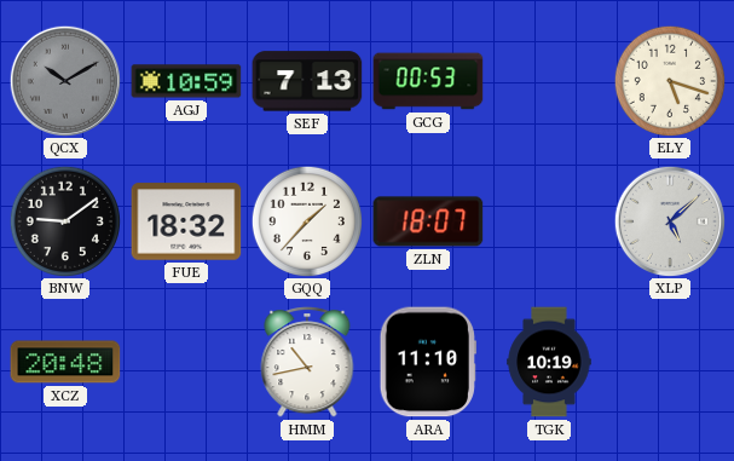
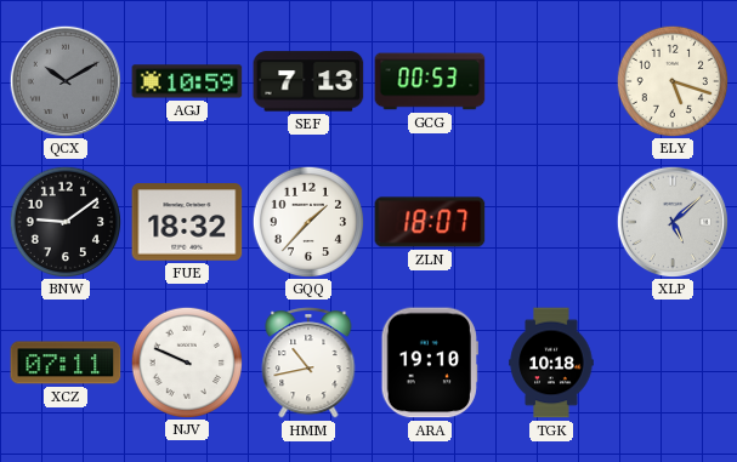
XCZ: 20:48 -> 07:11
NJV: none -> 9:49
ARA: 11:10 -> 19:10
TGK: 10:19 -> 10:18
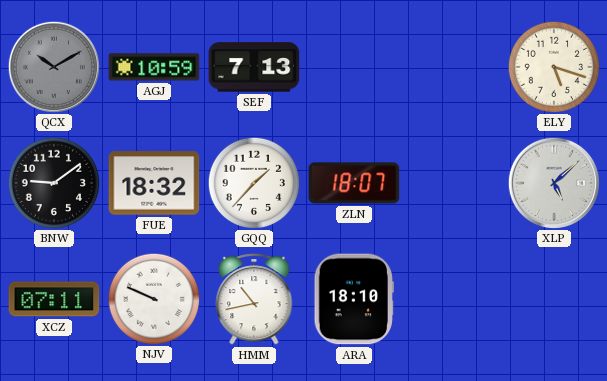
GCG: 00:53 -> none
ARA: 19:10 -> 18:10
TGK: 10:18 -> none
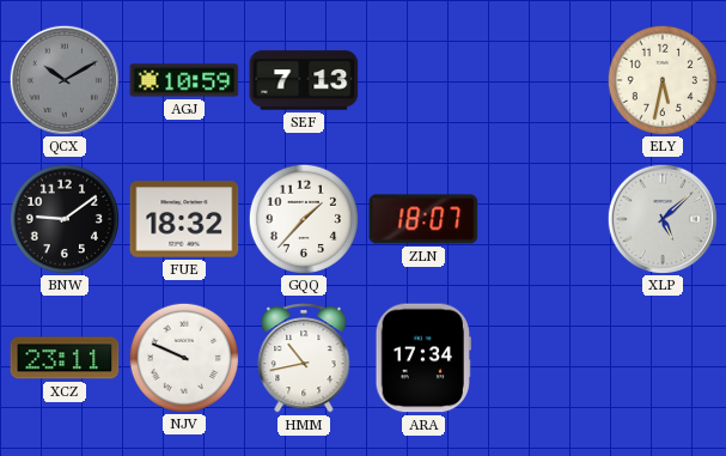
ELY: 5:18 -> 5:32
XCZ: 07:11 -> 23:11
ARA: 18:10 -> 17:34
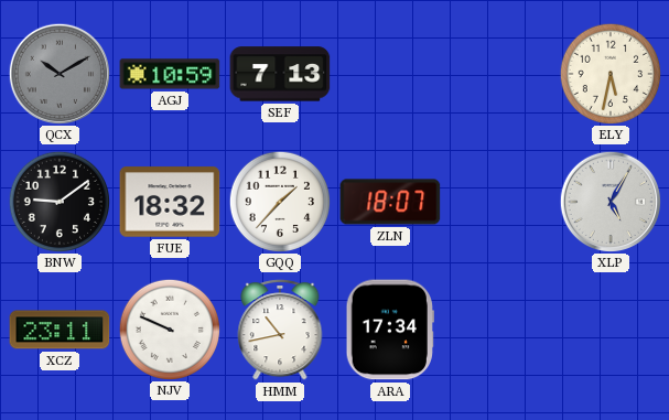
XLP: 5:08 -> 5:05
